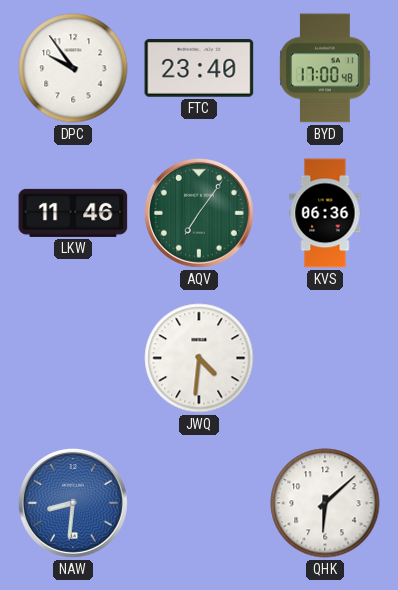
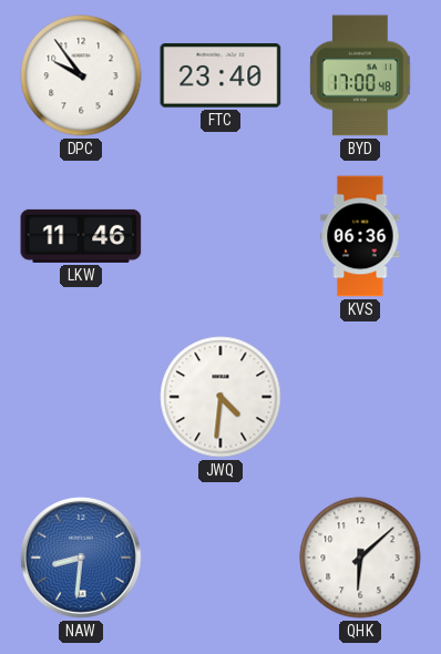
AQV: 7:06 -> none
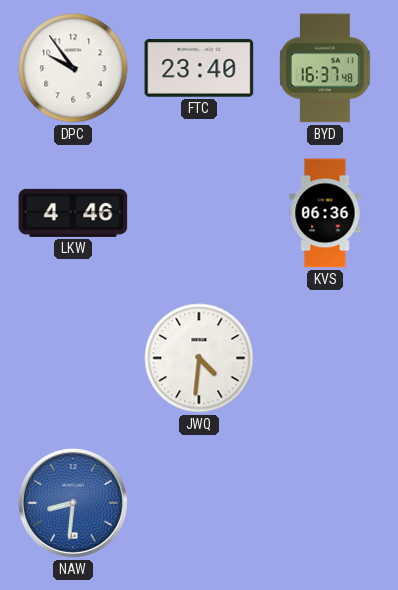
BYD: 17:00 -> 16:37
LKW: 11:46 -> 4:46
QHK: 6:08 -> none
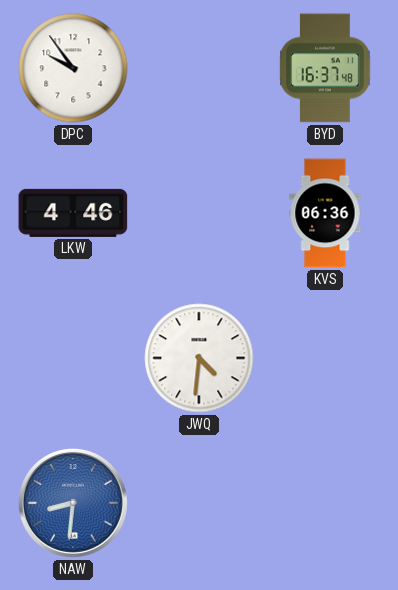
FTC: 23:40 -> none
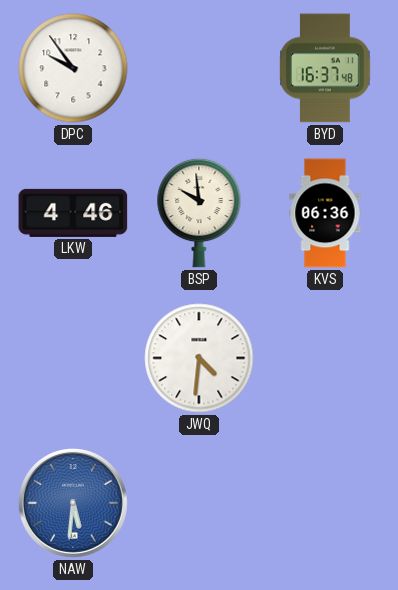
BSP: none -> 9:59
NAW: 8:31 -> 5:31
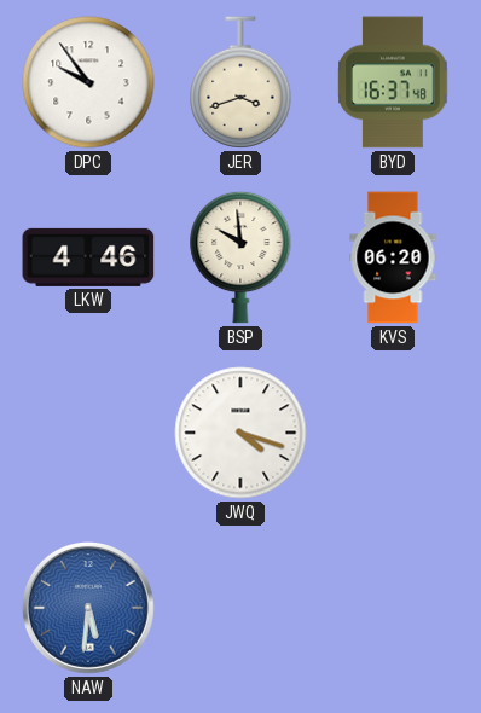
JER: none -> 3:42
KVS: 06:36 -> 06:20
JWQ: 4:31 -> 4:18
